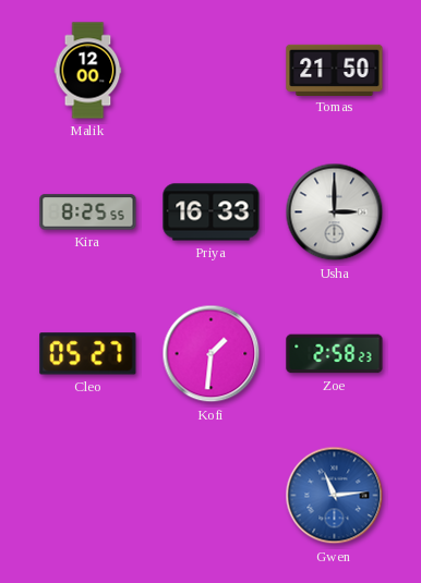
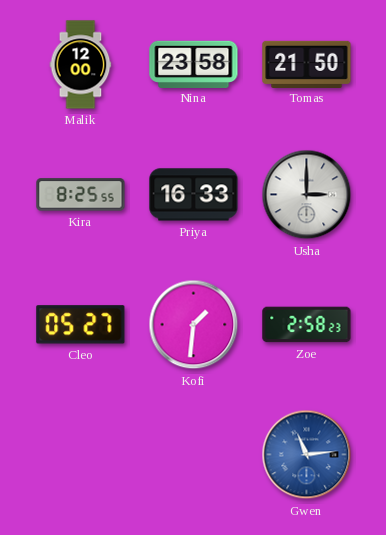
Nina: none -> 23:58
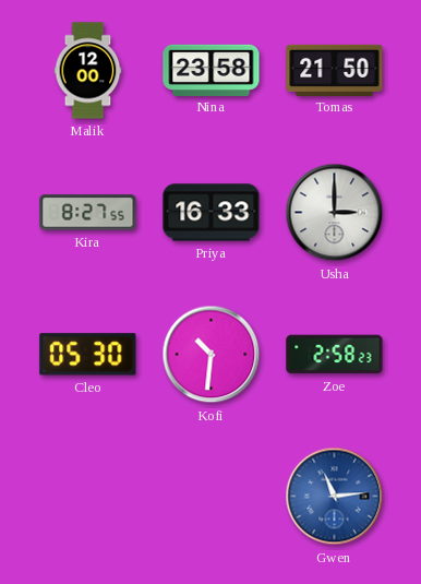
Kira: 8:25 -> 8:27
Cleo: 05:27 -> 05:30
Kofi: 1:31 -> 10:31
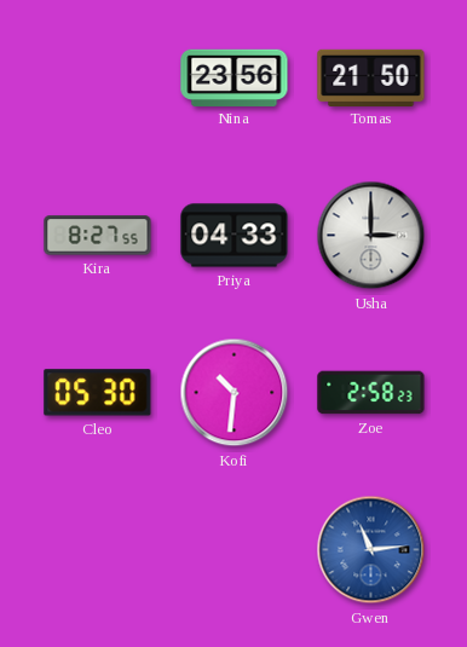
Malik: 12:00 -> none
Nina: 23:58 -> 23:56
Priya: 16:33 -> 04:33
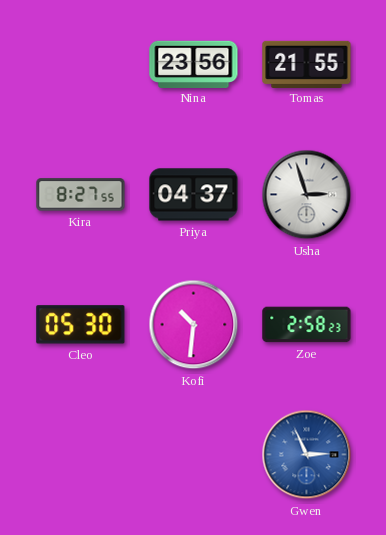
Tomas: 21:50 -> 21:55
Priya: 04:33 -> 04:37
Usha: 3:00 -> 2:57
Gwen: 11:14 -> 2:56
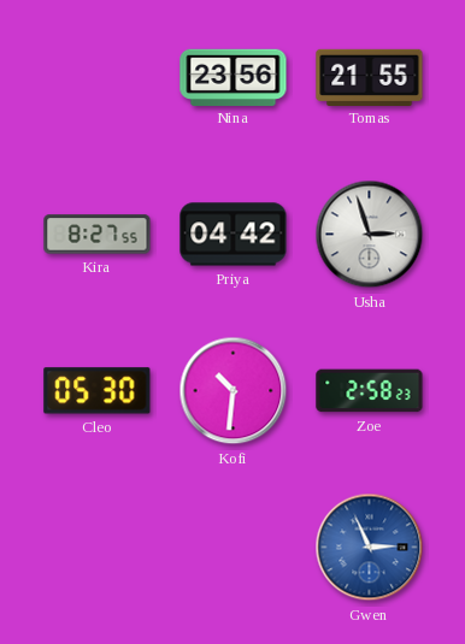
Priya: 04:37 -> 04:42
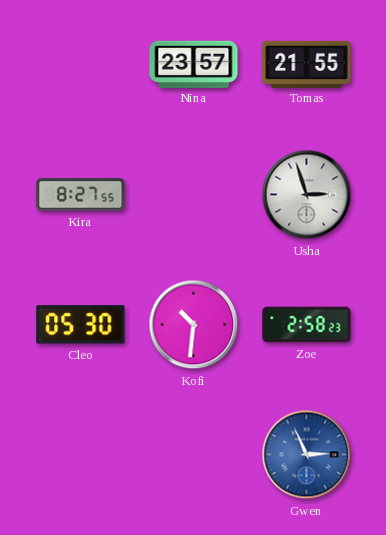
Nina: 23:56 -> 23:57
Priya: 04:42 -> none
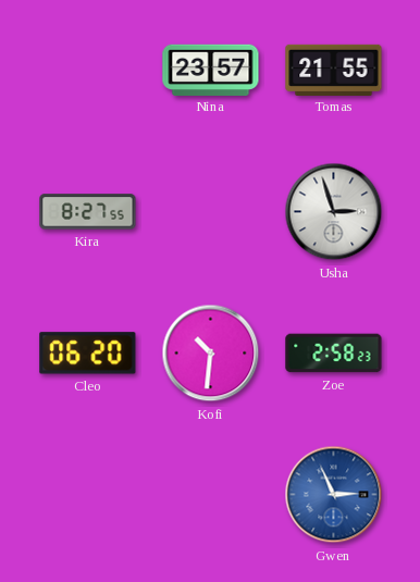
Cleo: 05:30 -> 06:20
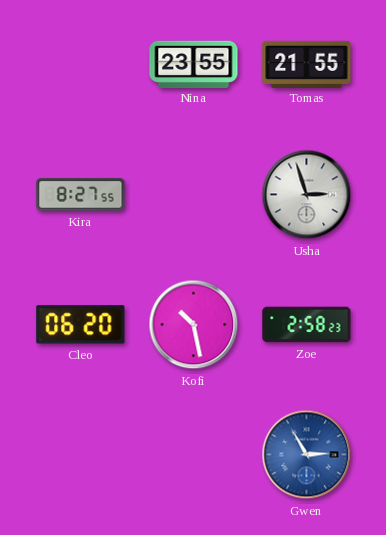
Nina: 23:57 -> 23:55
Kofi: 10:31 -> 10:28
Gwen: 2:56 -> 2:55
